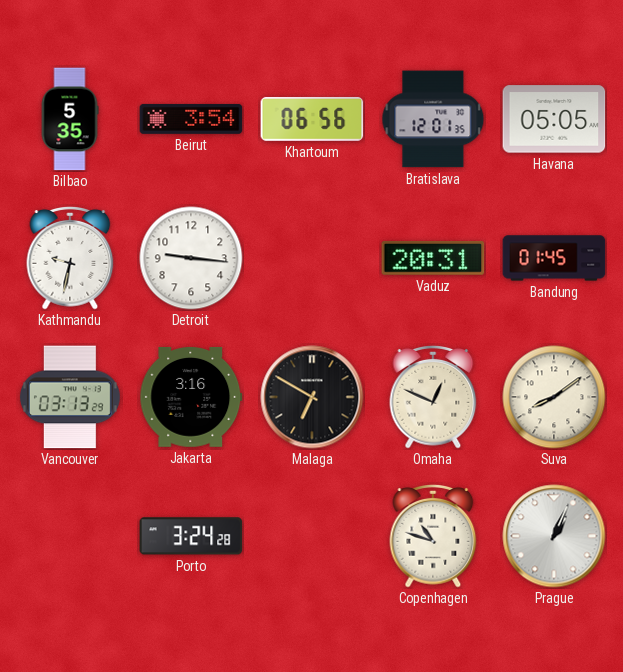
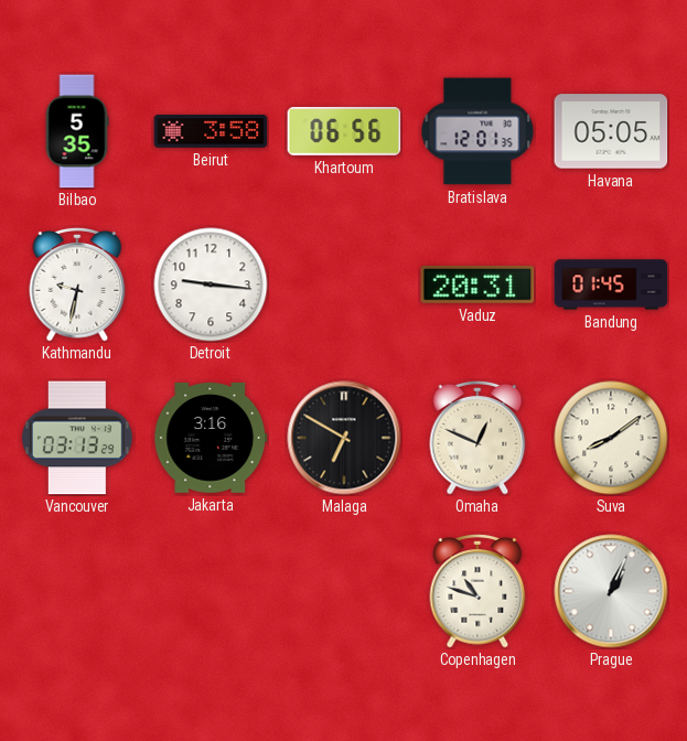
Beirut: 3:54 -> 3:58
Porto: 3:24 -> none
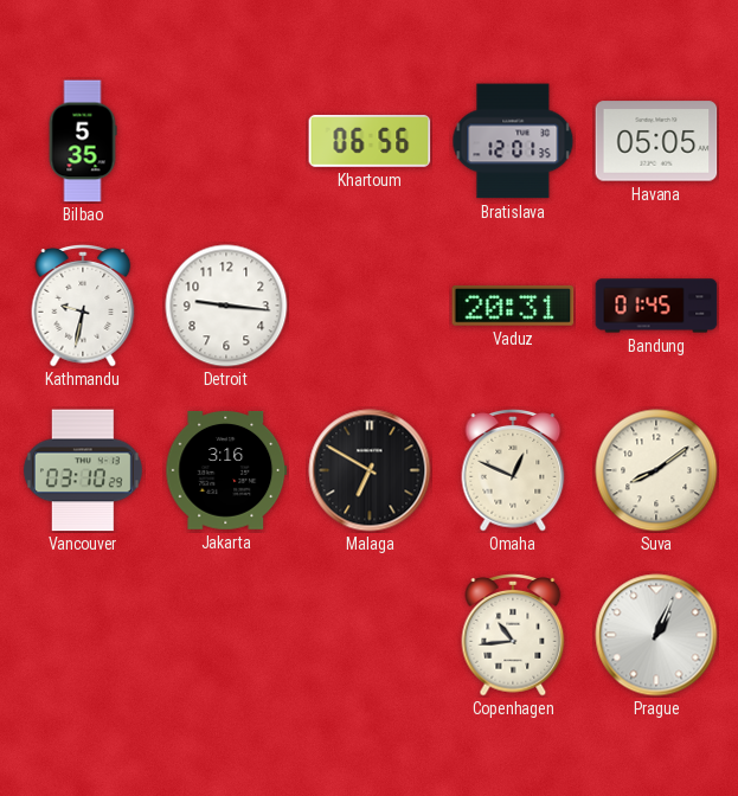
Beirut: 3:58 -> none
Vancouver: 03:13 -> 03:10
Copenhagen: 10:48 -> 10:44
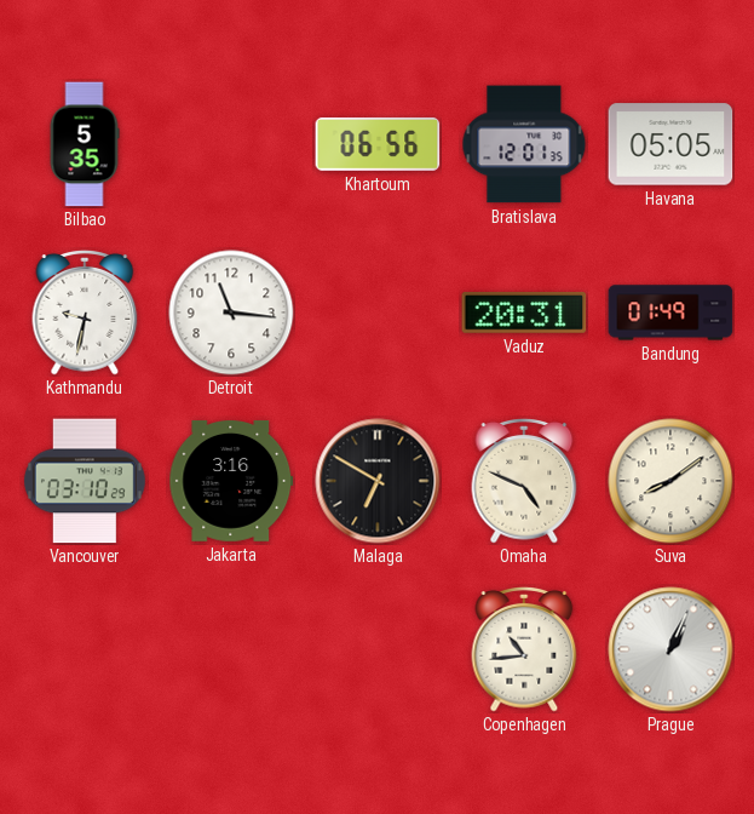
Detroit: 9:16 -> 11:16
Bandung: 01:45 -> 01:49
Omaha: 12:49 -> 4:49
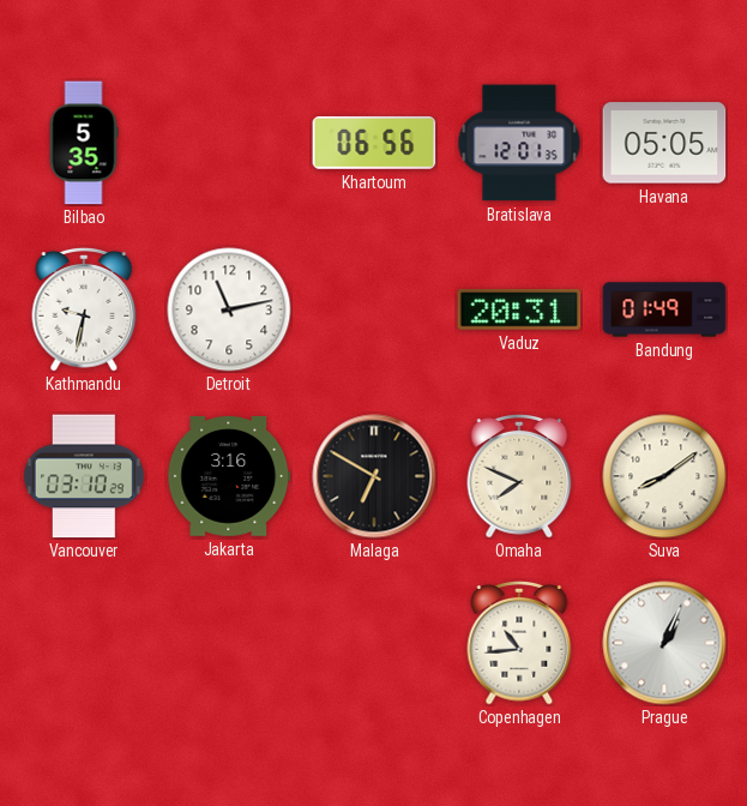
Detroit: 11:16 -> 11:13
Omaha: 4:49 -> 7:49
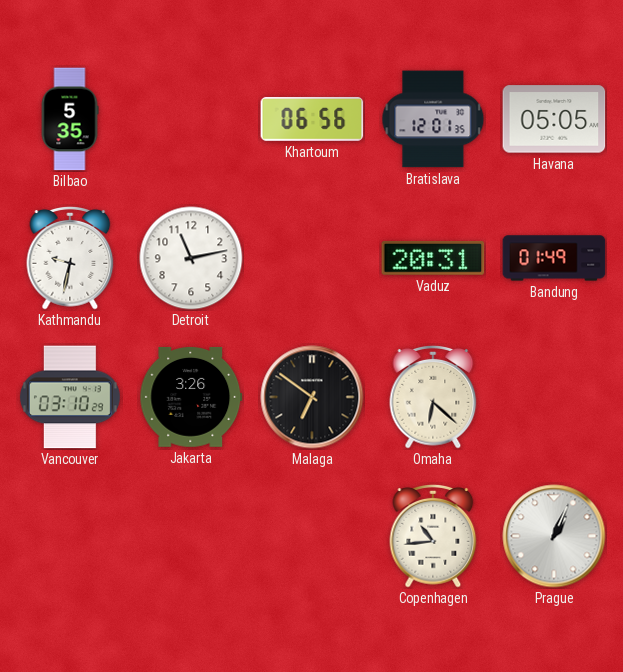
Jakarta: 3:16 -> 3:26
Malaga: 6:50 -> 6:51
Omaha: 7:49 -> 6:22
Suva: 8:09 -> none
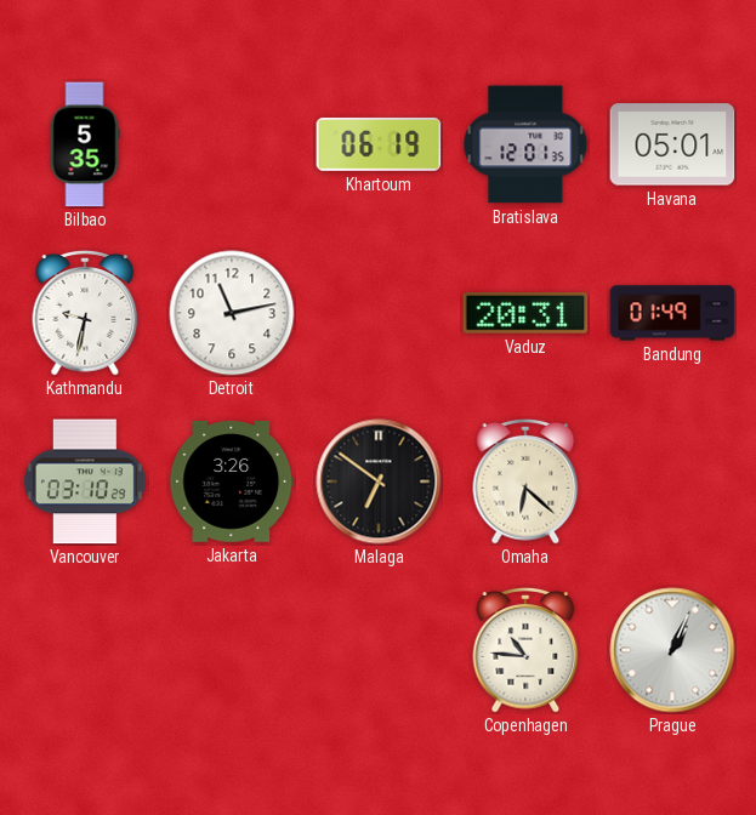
Khartoum: 06:56 -> 06:19
Havana: 05:05 -> 05:01
Copenhagen: 10:44 -> 10:46
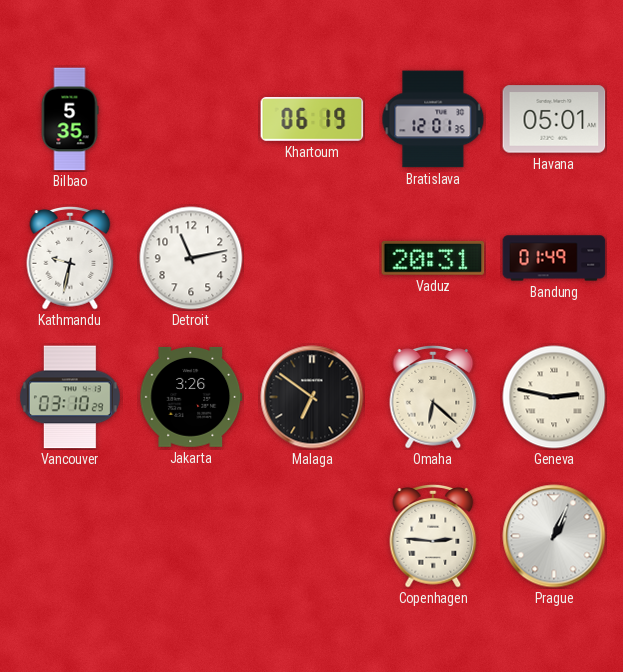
Geneva: none -> 2:47
Copenhagen: 10:46 -> 2:46
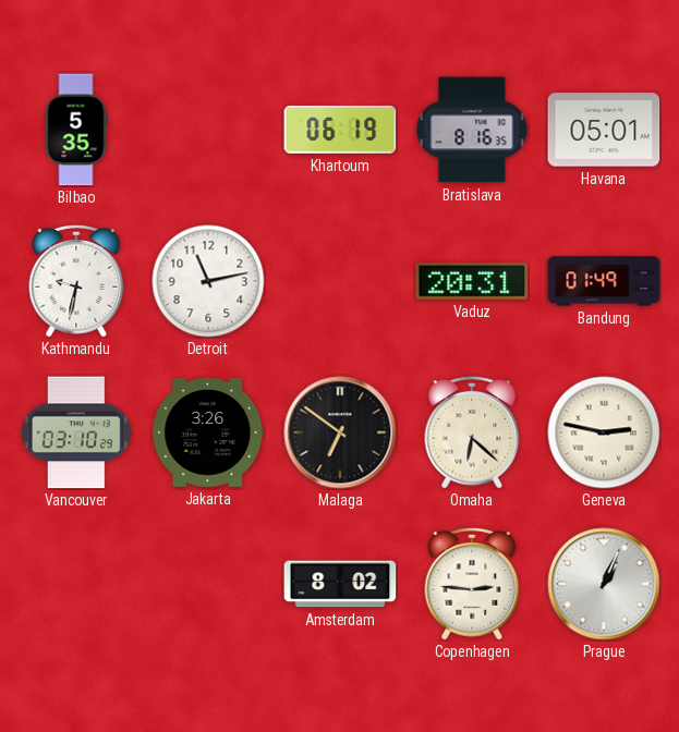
Bratislava: 12:01 -> 8:16
Amsterdam: none -> 8:02
